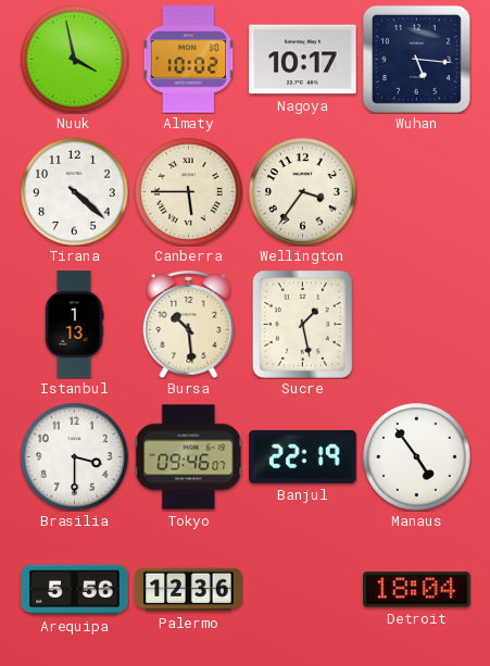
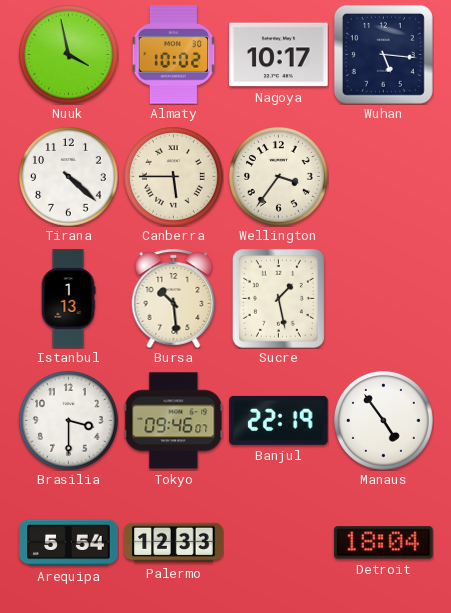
Arequipa: 5:56 -> 5:54
Palermo: 12:36 -> 12:33
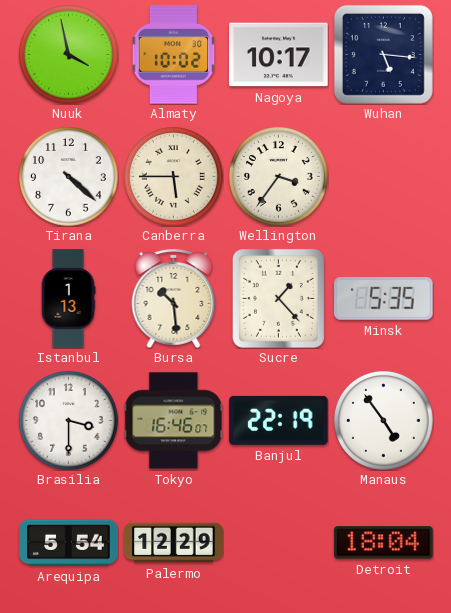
Sucre: 1:28 -> 1:23
Minsk: none -> 5:35
Tokyo: 09:46 -> 16:46
Palermo: 12:33 -> 12:29
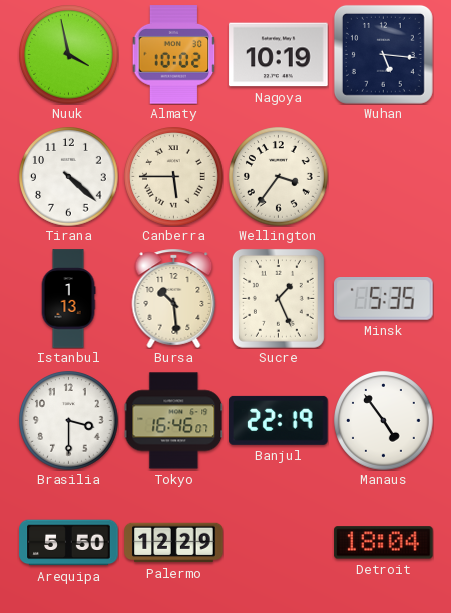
Nagoya: 10:17 -> 10:19
Sucre: 1:23 -> 1:26
Arequipa: 5:54 -> 5:50
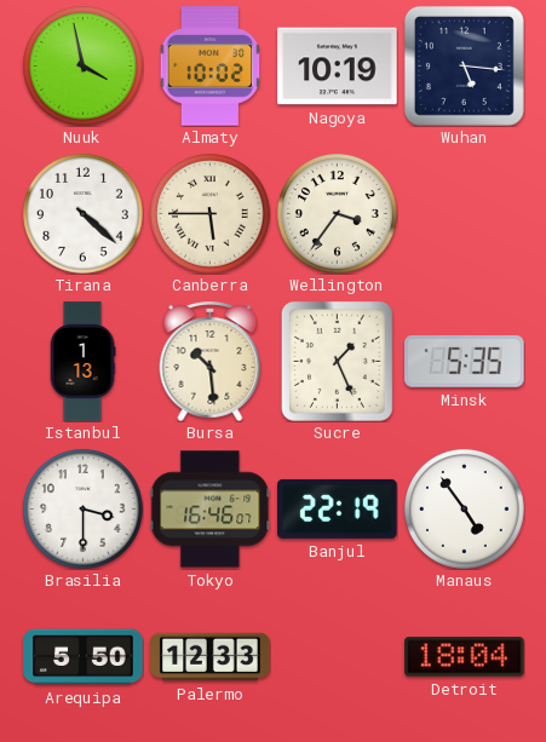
Palermo: 12:29 -> 12:33
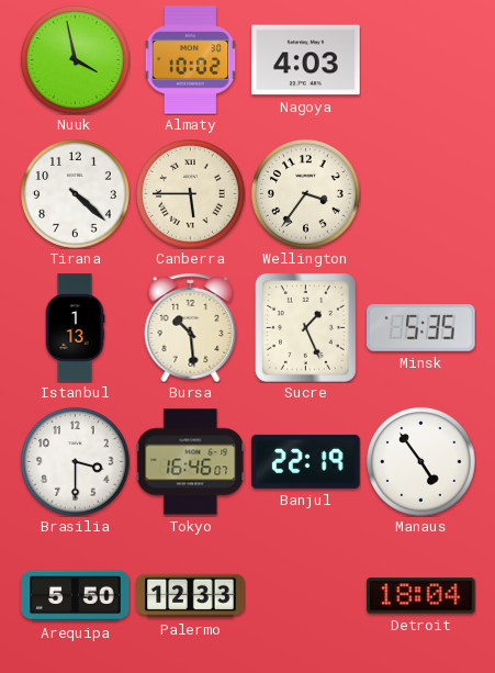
Nagoya: 10:19 -> 4:03
Wuhan: 5:16 -> none
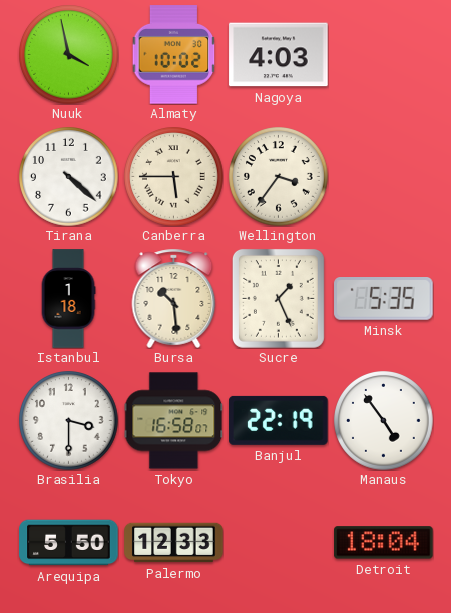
Istanbul: 1:13 -> 1:18
Tokyo: 16:46 -> 16:58
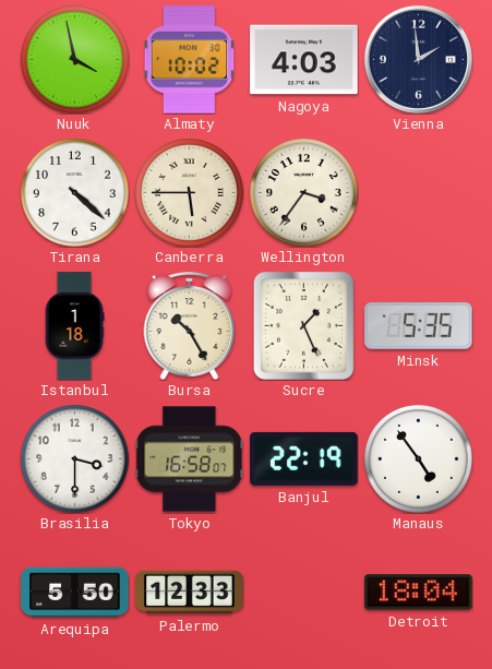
Vienna: none -> 1:59
Bursa: 10:29 -> 10:25
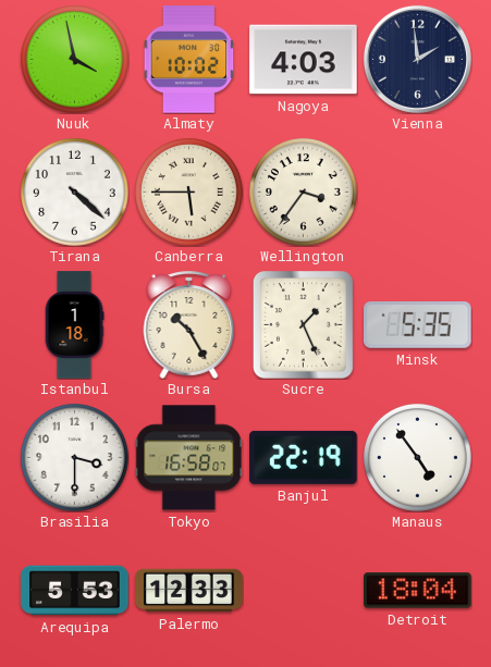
Arequipa: 5:50 -> 5:53
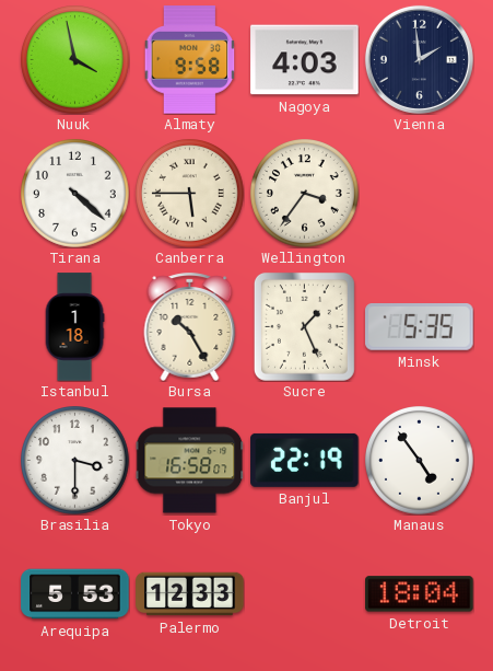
Almaty: 10:02 -> 9:58
